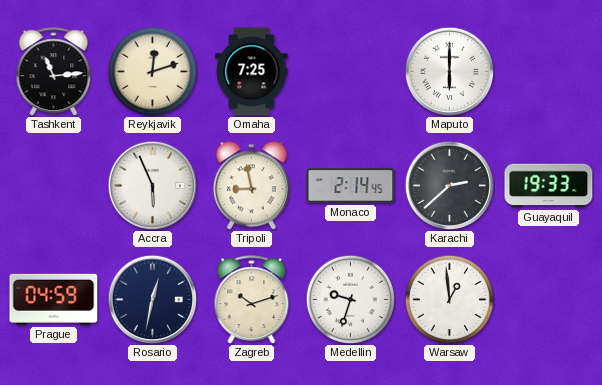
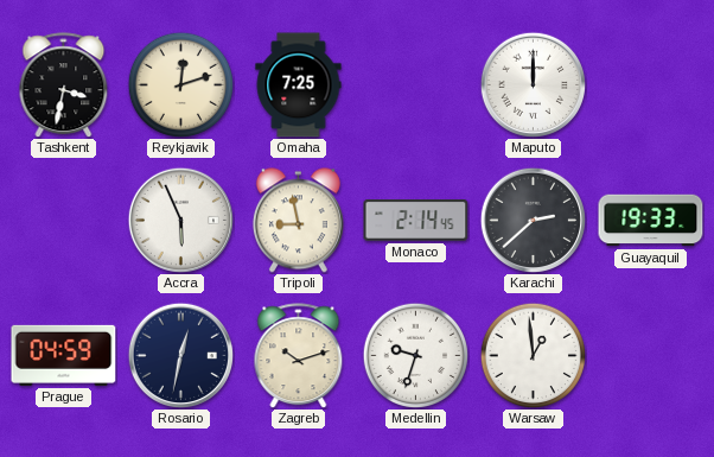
Tashkent: 11:14 -> 3:32
Maputo: 6:00 -> 12:00
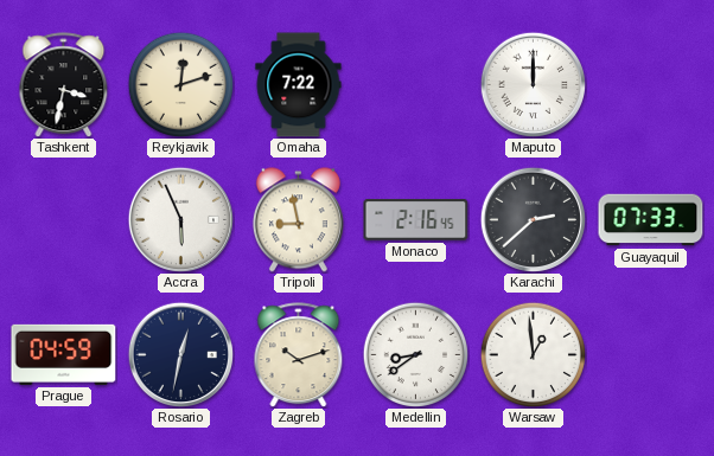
Omaha: 7:25 -> 7:22
Monaco: 2:14 -> 2:16
Guayaquil: 19:33 -> 07:33
Medellin: 9:33 -> 8:39
